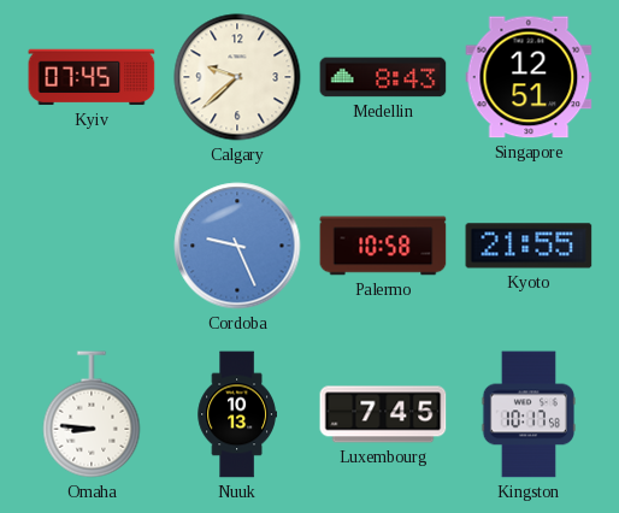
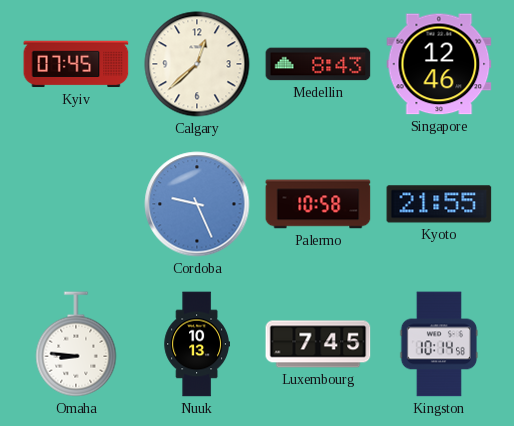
Calgary: 9:38 -> 12:38
Singapore: 12:51 -> 12:46
Kingston: 10:17 -> 10:14
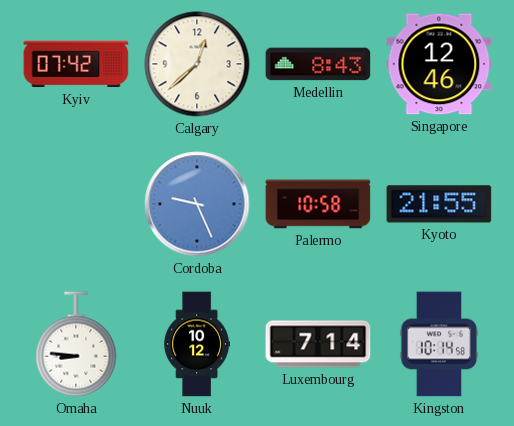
Kyiv: 07:45 -> 07:42
Nuuk: 10:13 -> 10:12
Luxembourg: 7:45 -> 7:14
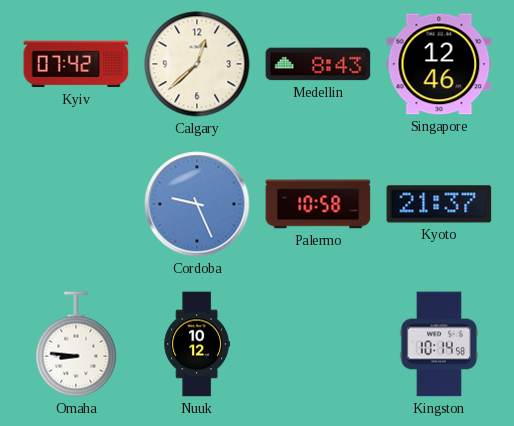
Kyoto: 21:55 -> 21:37
Luxembourg: 7:14 -> none
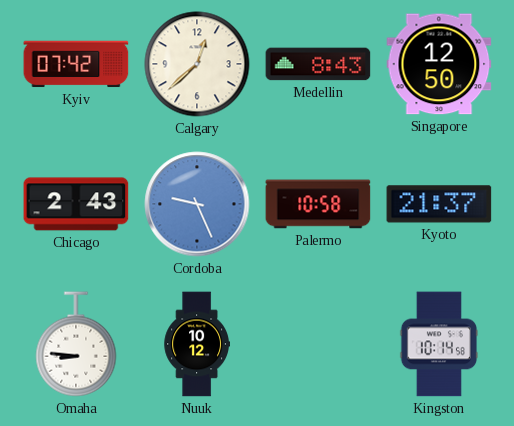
Singapore: 12:46 -> 12:50
Chicago: none -> 2:43
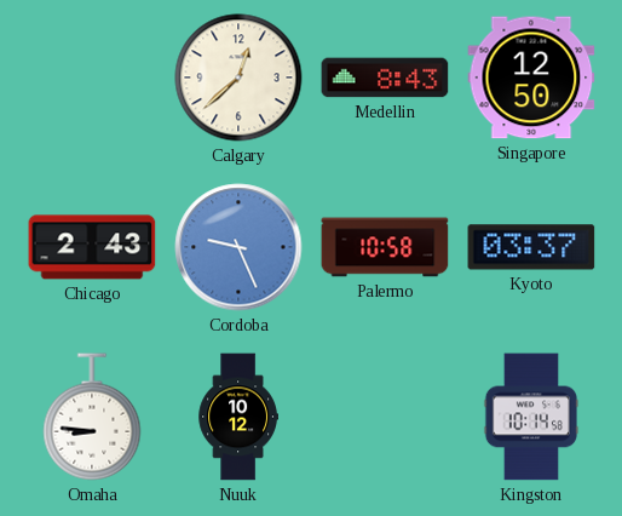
Kyiv: 07:42 -> none
Kyoto: 21:37 -> 03:37
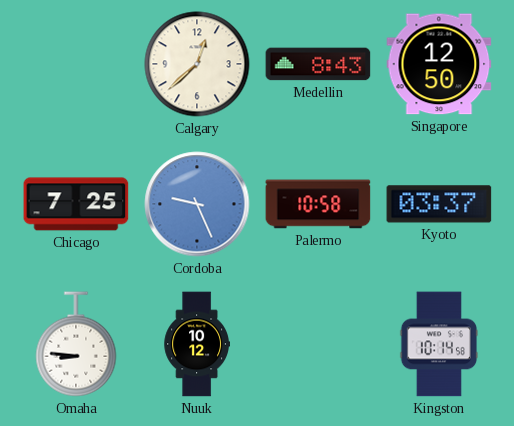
Chicago: 2:43 -> 7:25
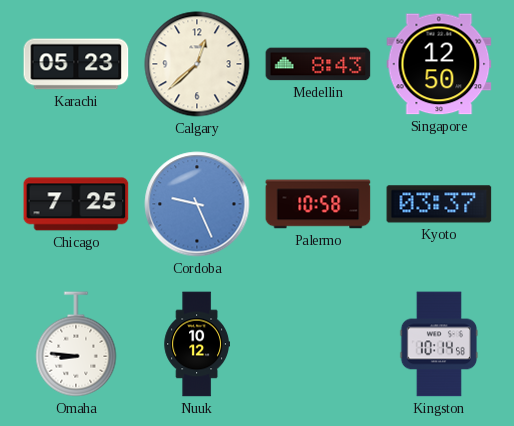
Karachi: none -> 05:23
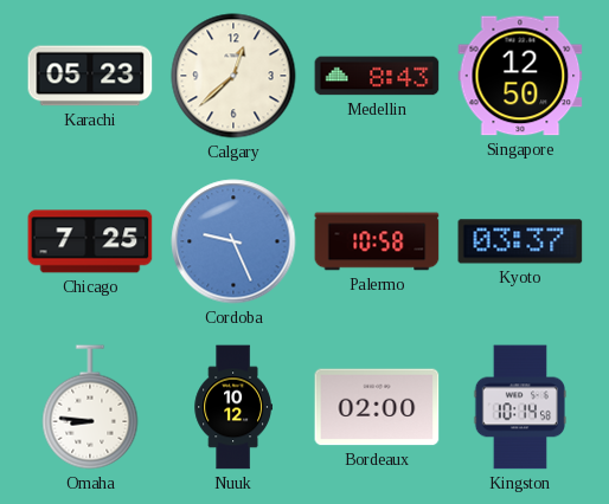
Bordeaux: none -> 02:00
